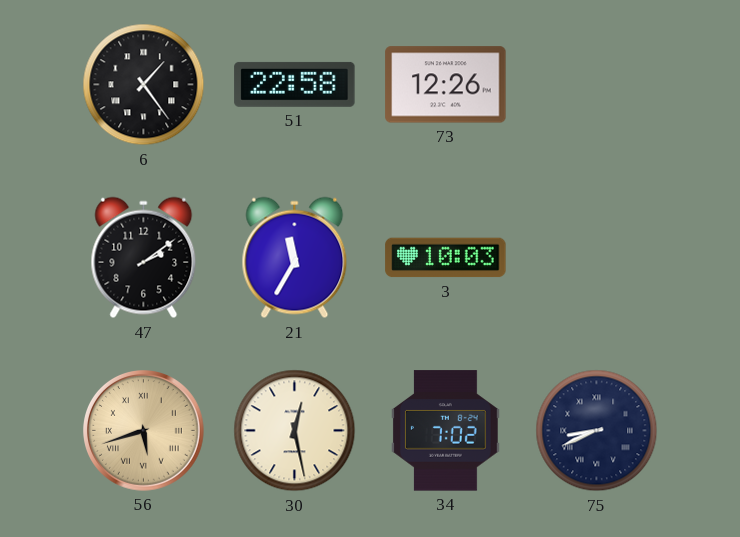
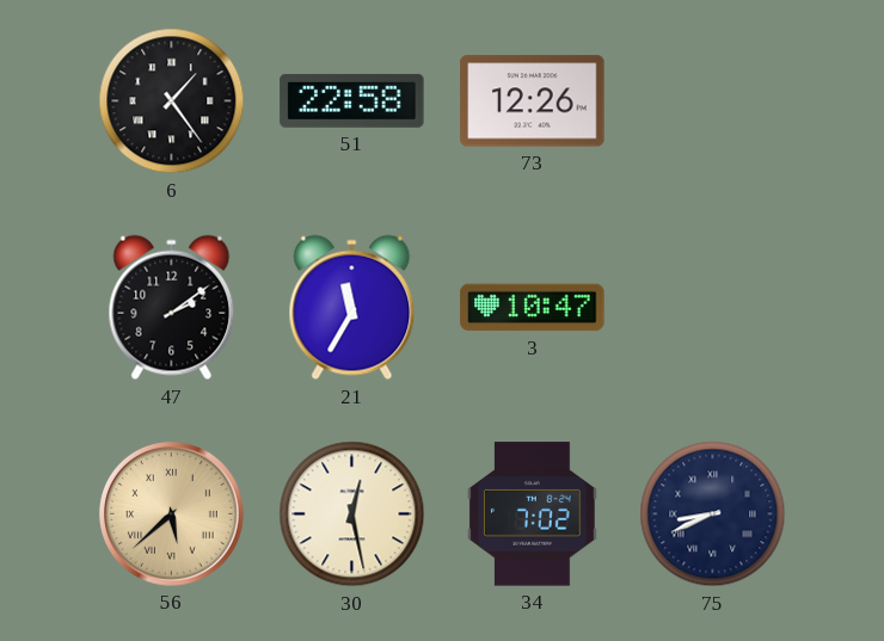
3: 10:03 -> 10:47
56: 5:42 -> 5:38
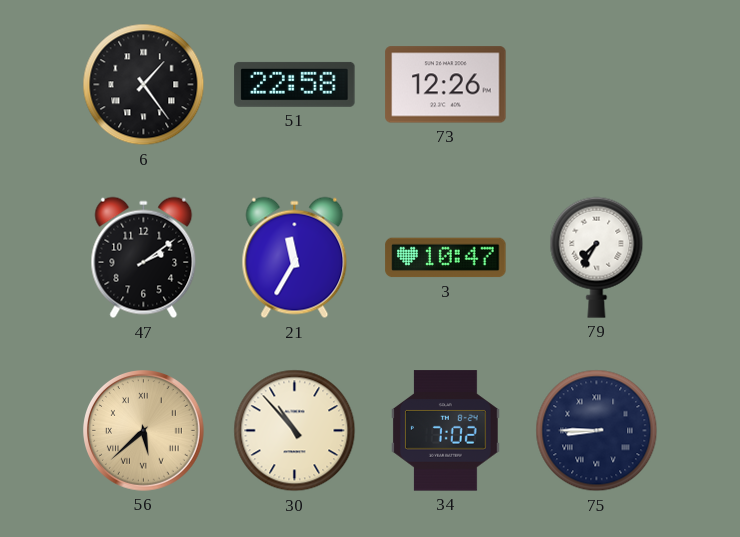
79: none -> 7:35
30: 12:28 -> 10:53
75: 8:41 -> 8:45
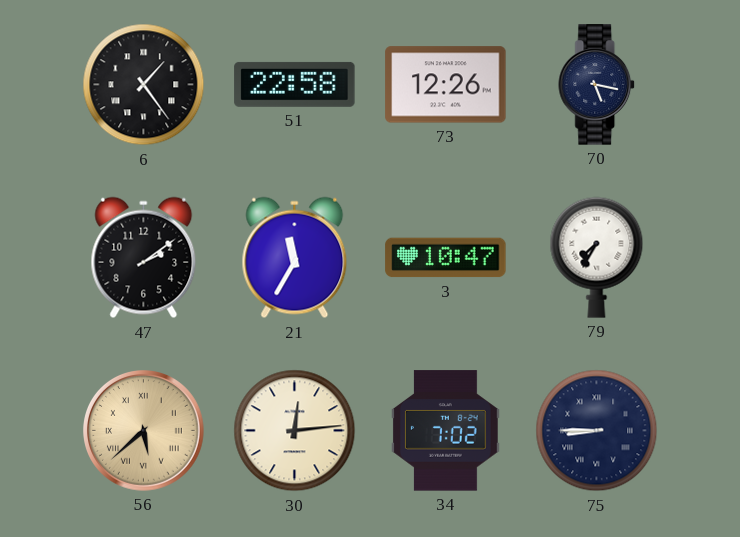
70: none -> 5:17
30: 10:53 -> 12:14
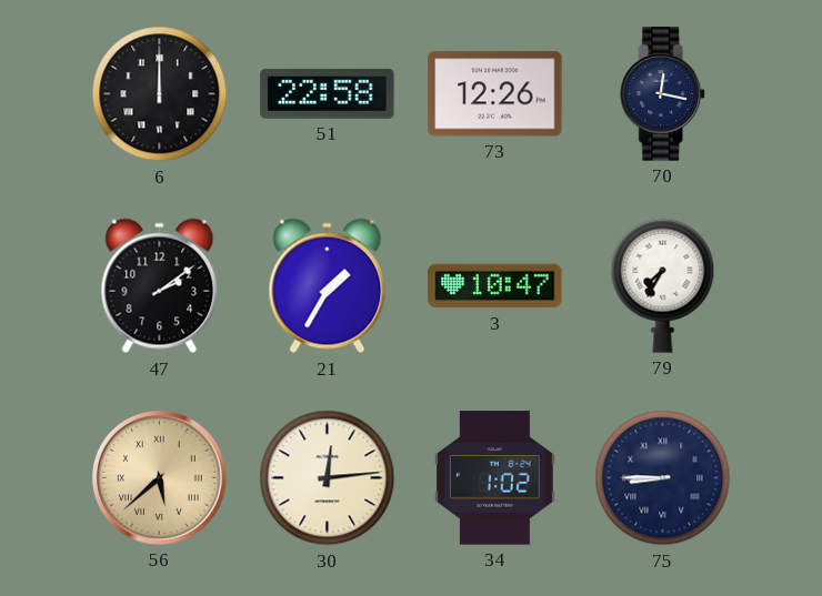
6: 1:24 -> 12:00
70: 5:17 -> 12:17
21: 11:35 -> 1:35
34: 7:02 -> 1:02
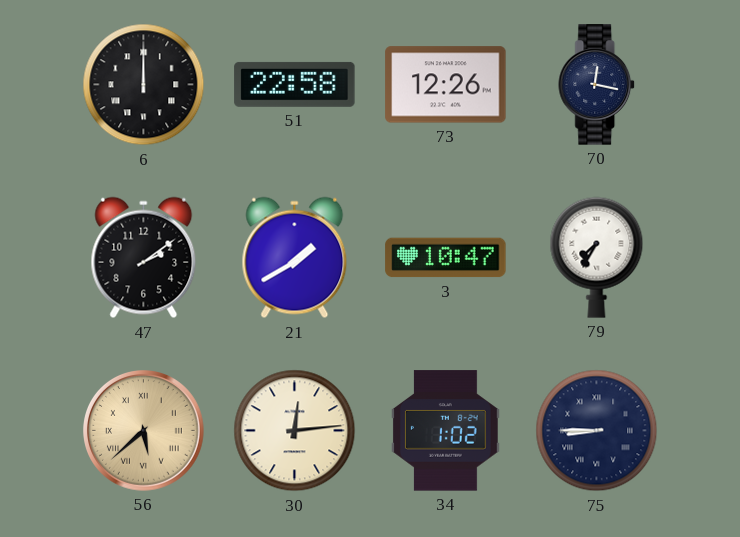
21: 1:35 -> 1:40
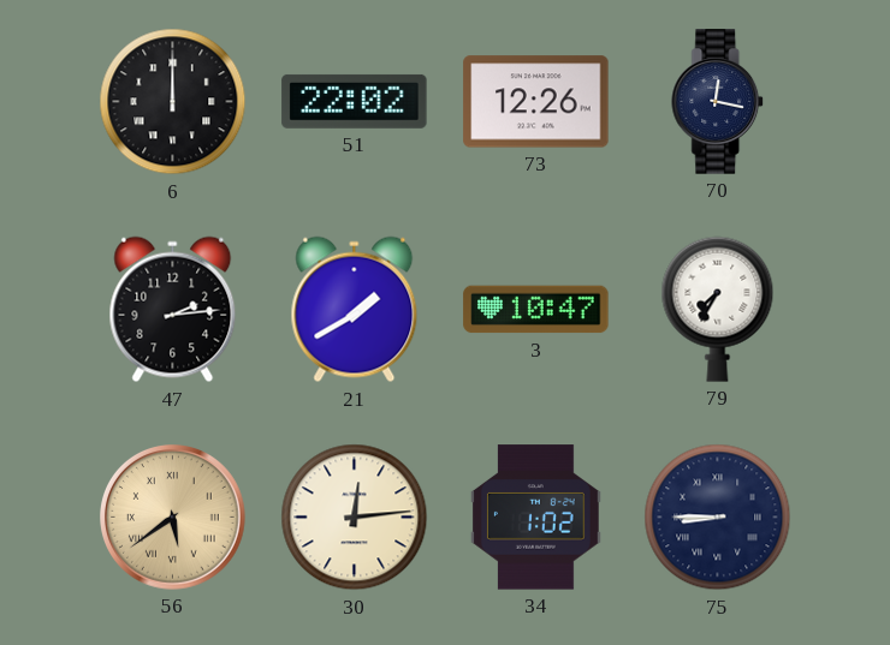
51: 22:58 -> 22:02
47: 2:09 -> 2:14
56: 5:38 -> 5:39
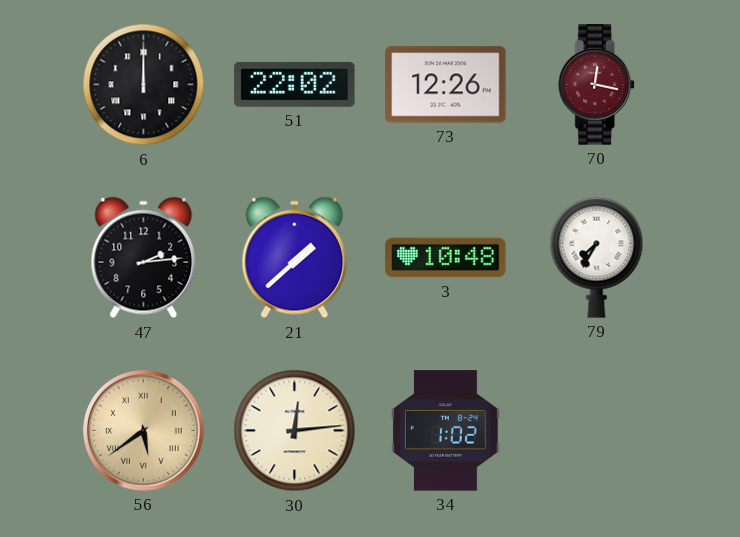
70 dial: navy -> burgundy
21: 1:40 -> 1:38
3: 10:47 -> 10:48
75: 8:45 -> none
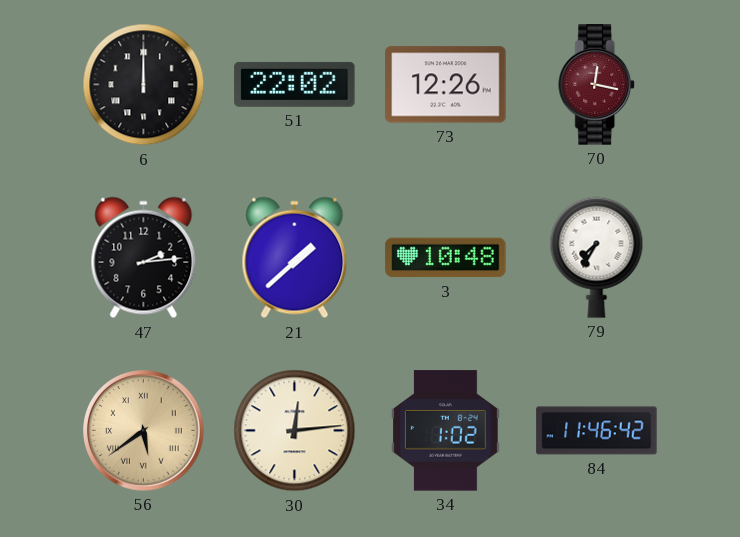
84: none -> 11:46
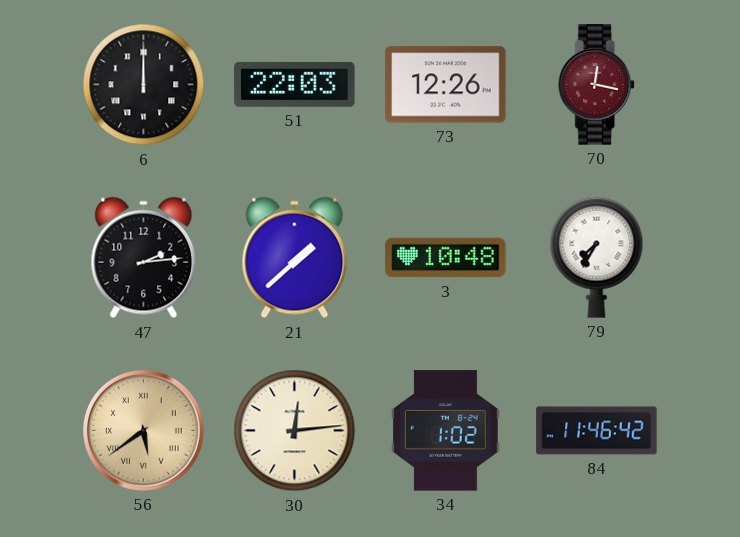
51: 22:02 -> 22:03
